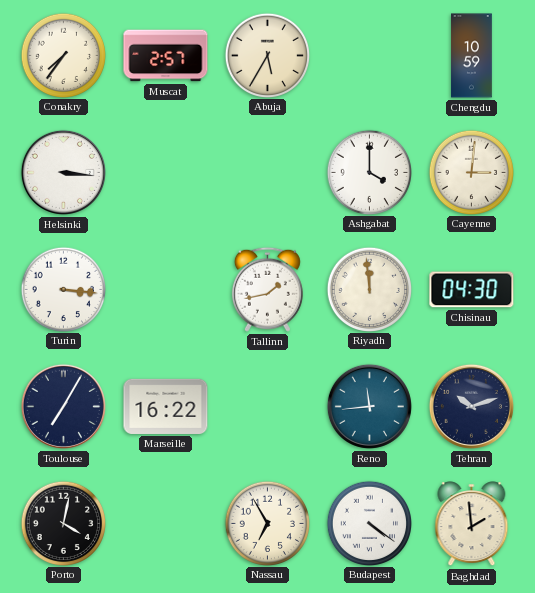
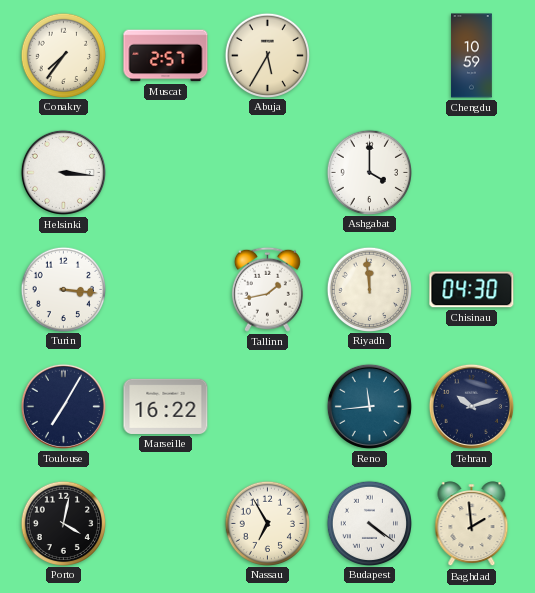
Cayenne: 3:01 -> none
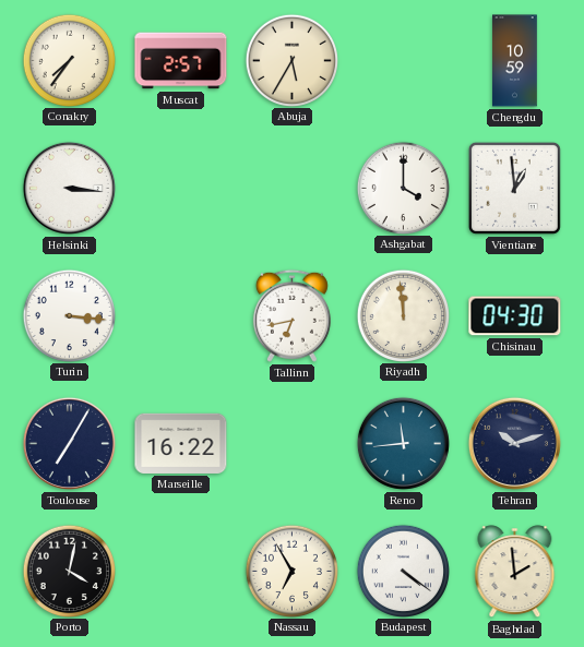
Vientiane: none -> 12:59
Tallinn: 1:43 -> 6:43
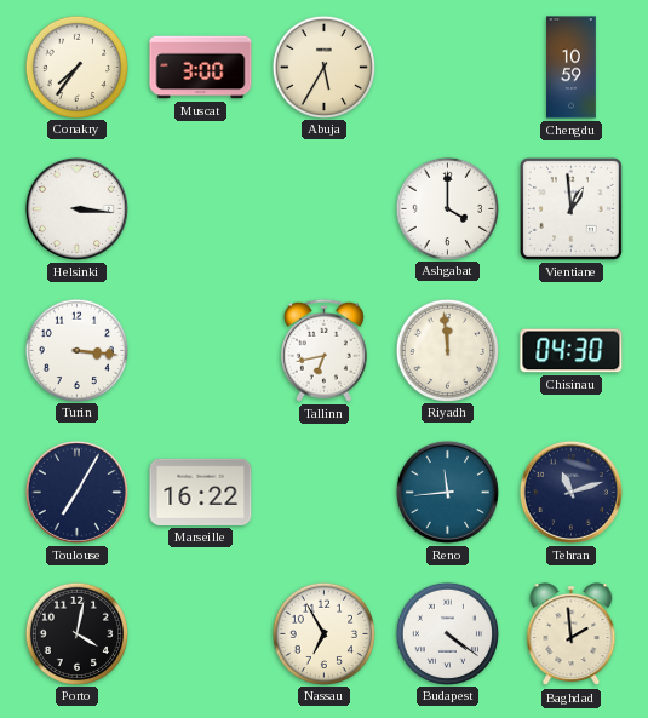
Muscat: 2:57 -> 3:00
Tehran: 10:12 -> 11:12
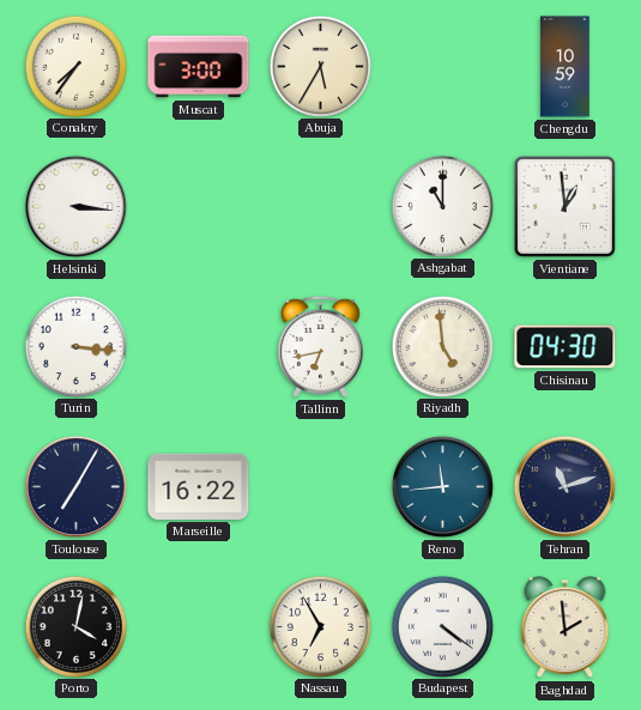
Ashgabat: 4:00 -> 11:00
Riyadh: 11:59 -> 4:59
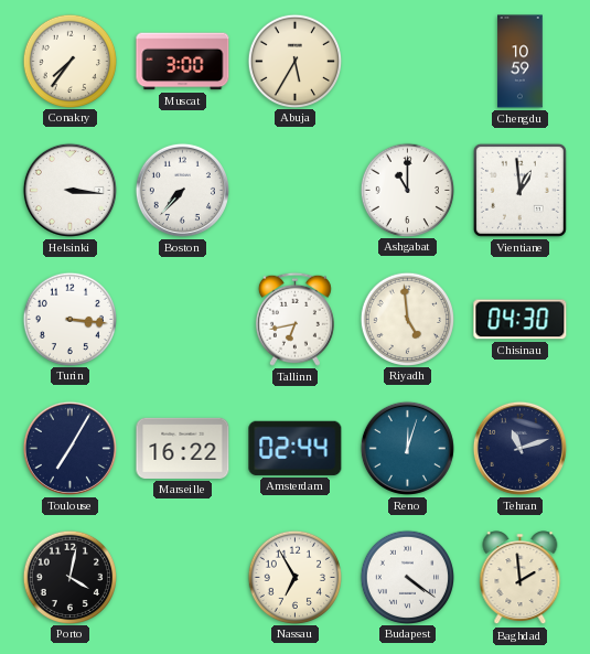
Boston: none -> 7:37
Amsterdam: none -> 02:44
Reno: 11:44 -> 12:03
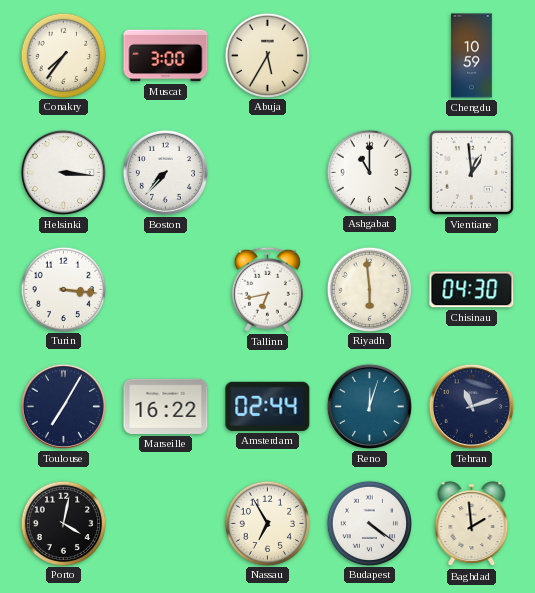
Riyadh: 4:59 -> 5:59
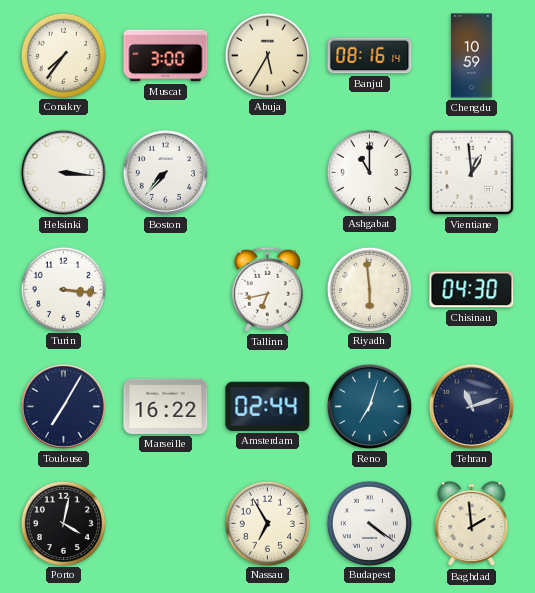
Banjul: none -> 08:16
Reno: 12:03 -> 7:03
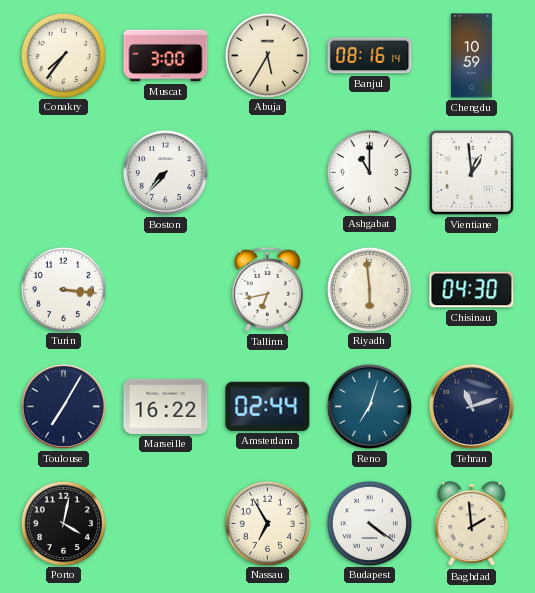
Helsinki: 3:16 -> none
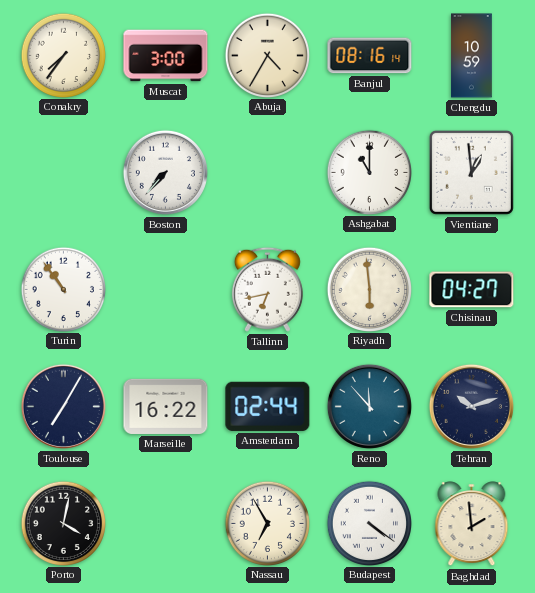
Abuja: 5:35 -> 4:35
Turin: 3:16 -> 10:54
Chisinau: 04:30 -> 04:27
Reno: 7:03 -> 11:53
Tehran: 11:12 -> 10:12
